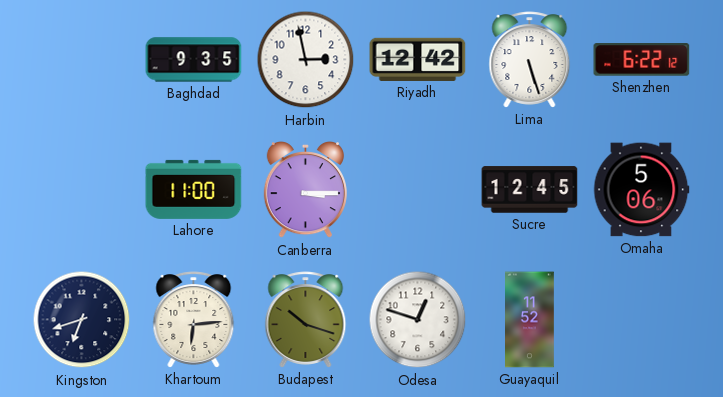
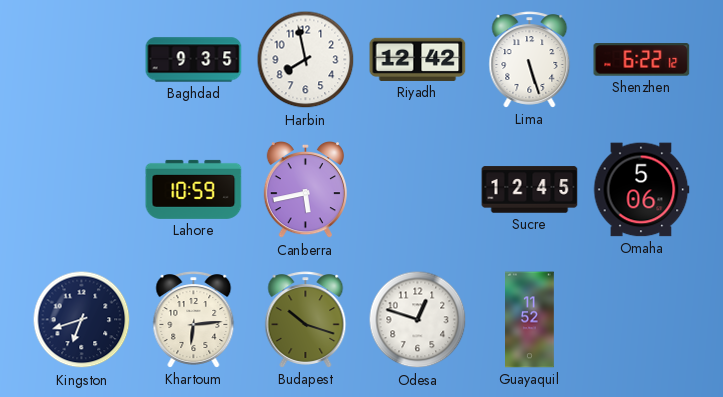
Harbin: 2:58 -> 7:58
Lahore: 11:00 -> 10:59
Canberra: 3:15 -> 5:43
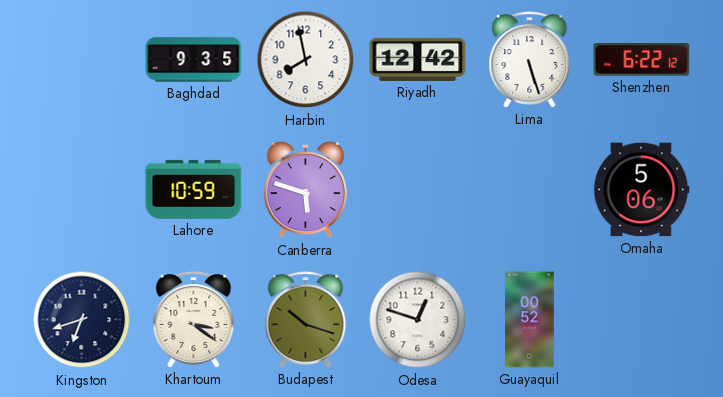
Canberra: 5:43 -> 5:48
Sucre: 12:45 -> none
Khartoum: 6:14 -> 3:21
Guayaquil: 11:52 -> 00:52
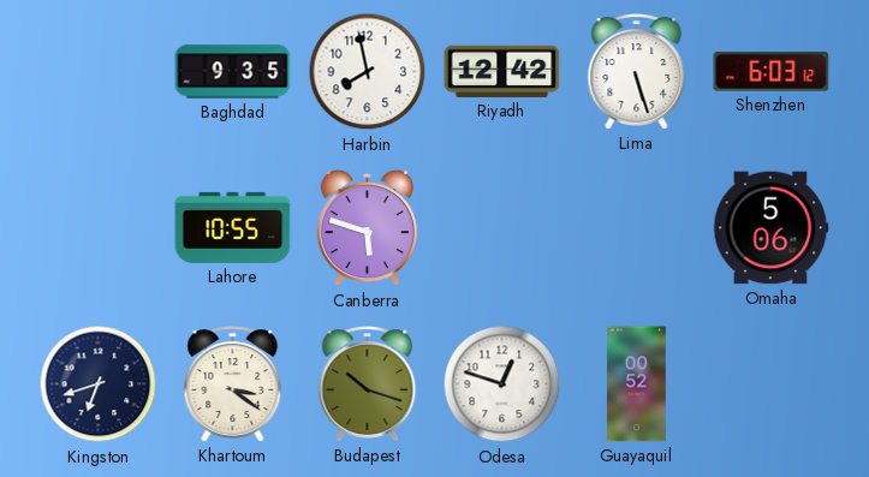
Shenzhen: 6:22 -> 6:03
Lahore: 10:59 -> 10:55
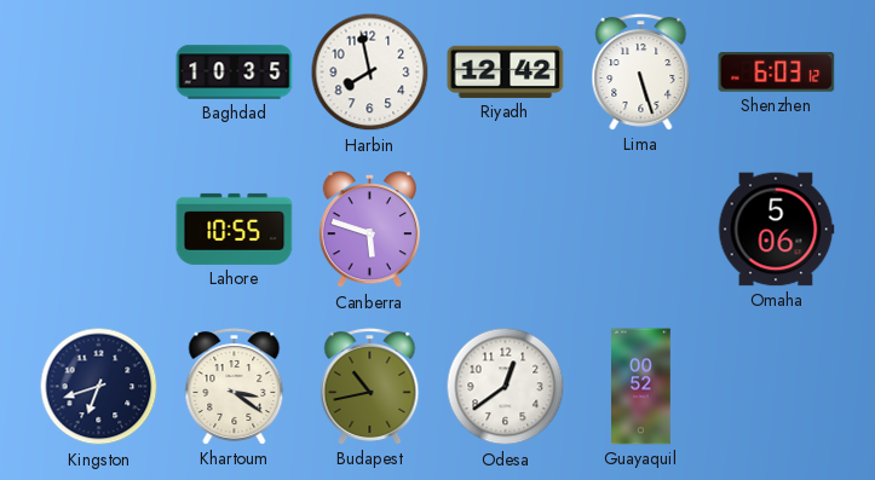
Baghdad: 9:35 -> 10:35
Budapest: 10:18 -> 10:43
Odesa: 12:48 -> 12:39
